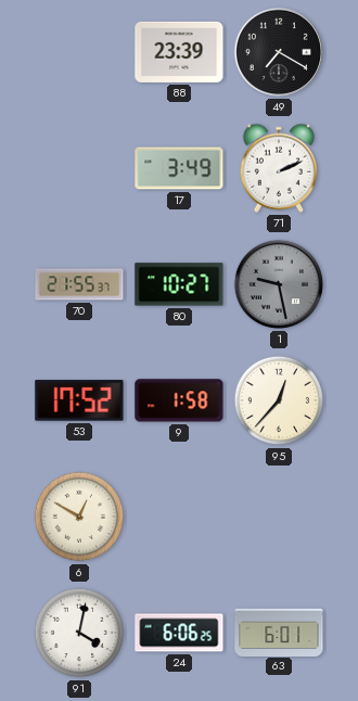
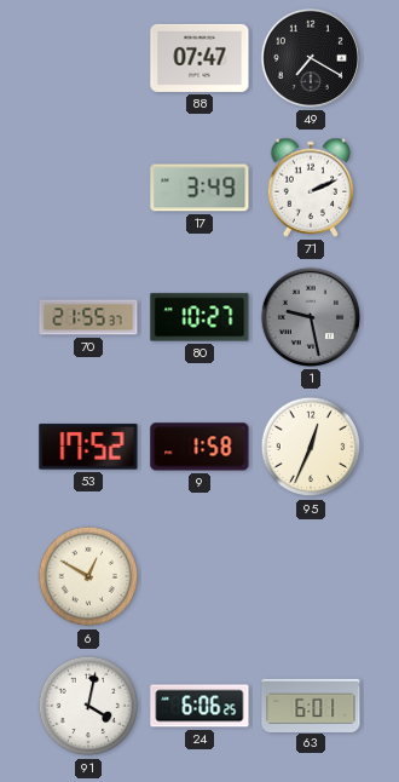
88: 23:39 -> 07:47
95: 12:37 -> 12:34
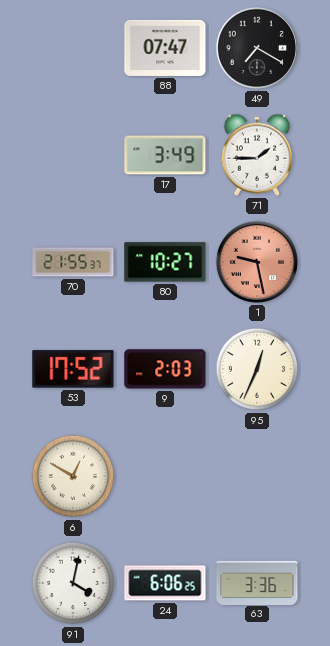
71: 2:11 -> 1:45
1 dial: grey -> salmon
9: 1:58 -> 2:03
63: 6:01 -> 3:36
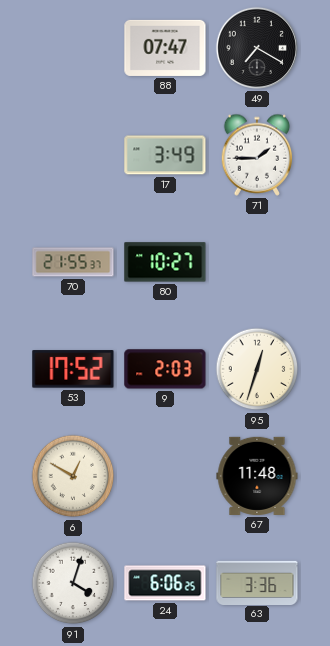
1: 9:28 -> none
95: 12:34 -> 12:33
67: none -> 11:48
91: 4:02 -> 4:03
